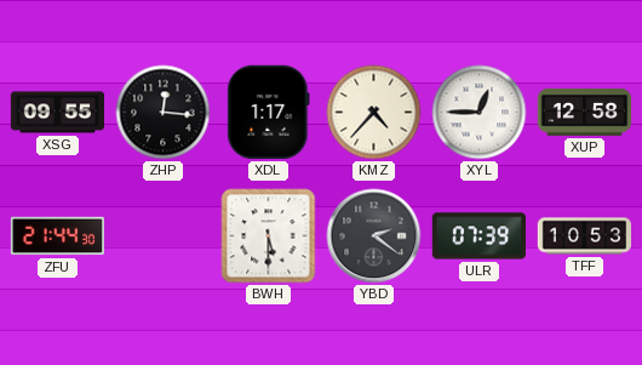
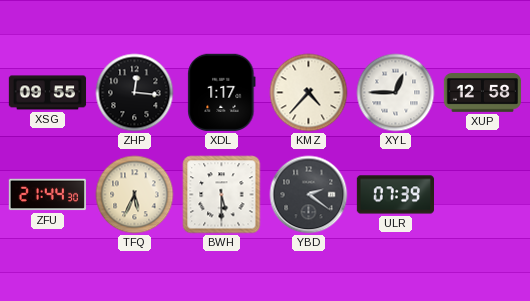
TFQ: none -> 5:34
TFF: 10:53 -> none
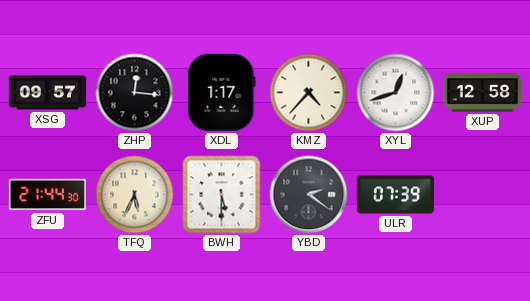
XSG: 09:55 -> 09:57
XYL: 12:45 -> 12:42
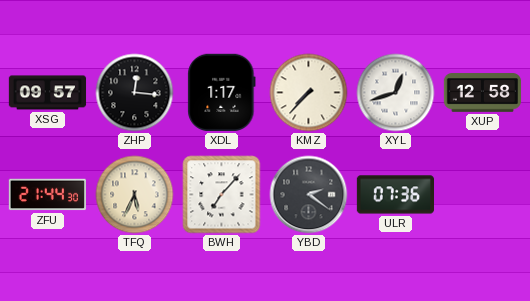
KMZ: 4:37 -> 7:37
BWH: 5:30 -> 7:07
ULR: 07:39 -> 07:36
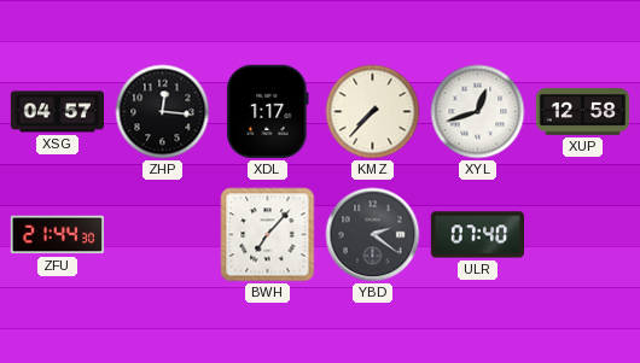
XSG: 09:57 -> 04:57
TFQ: 5:34 -> none
ULR: 07:36 -> 07:40
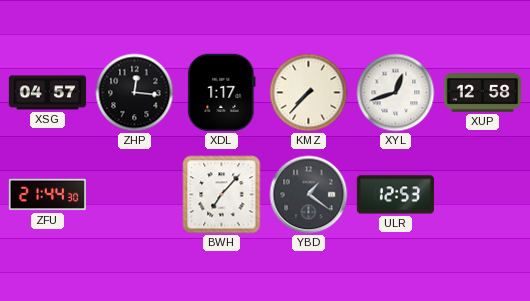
YBD: 2:21 -> 1:21
ULR: 07:40 -> 12:53
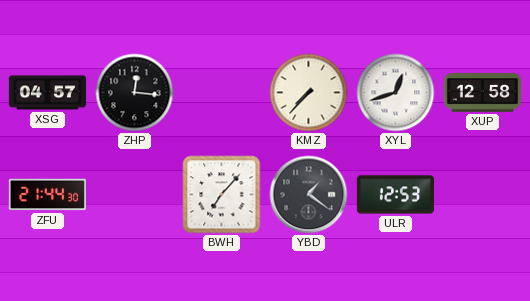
XDL: 1:17 -> none
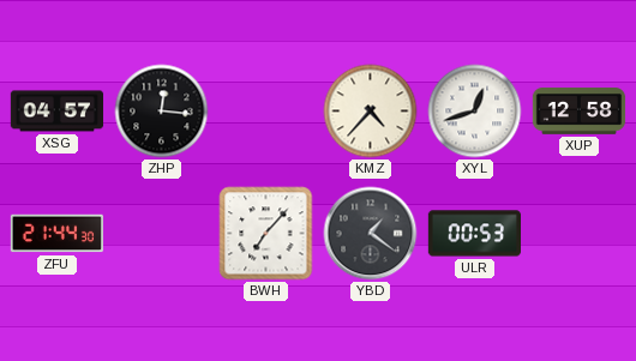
KMZ: 7:37 -> 4:37
ULR: 12:53 -> 00:53
